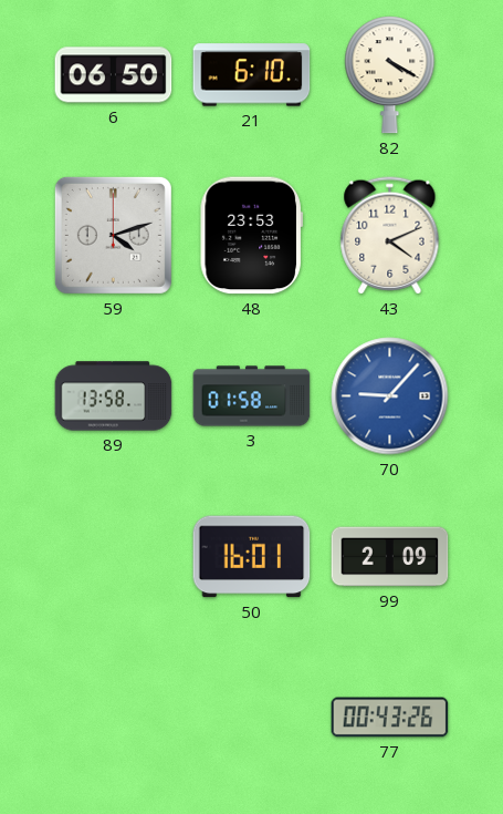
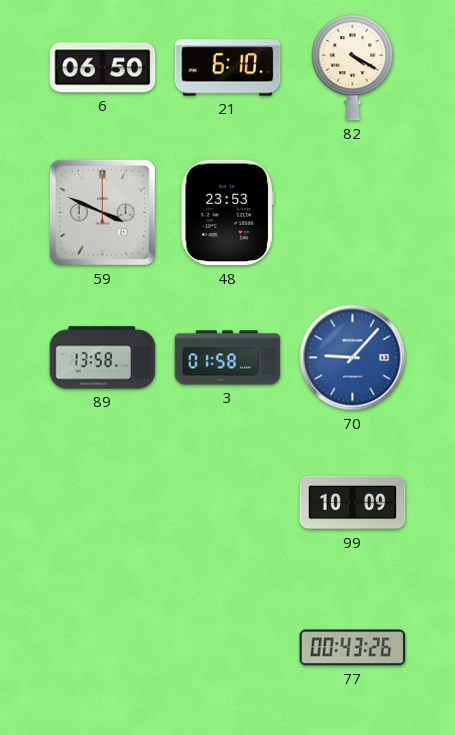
59: 4:12 -> 3:49
43: 4:11 -> none
50: 16:01 -> none
99: 2:09 -> 10:09
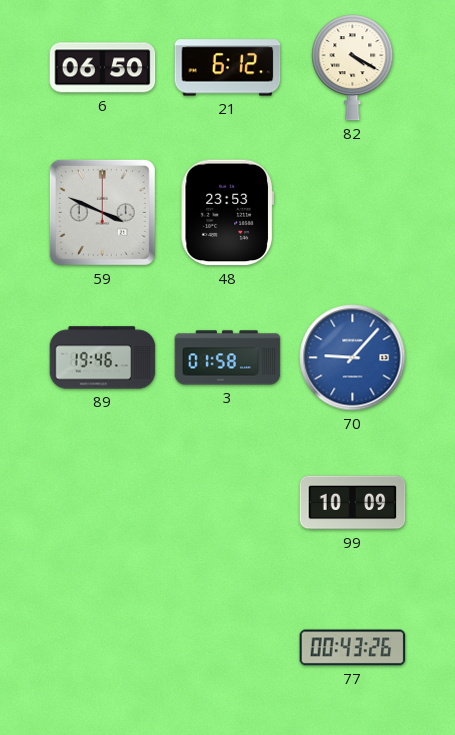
21: 6:10 -> 6:12
89: 13:58 -> 19:46
